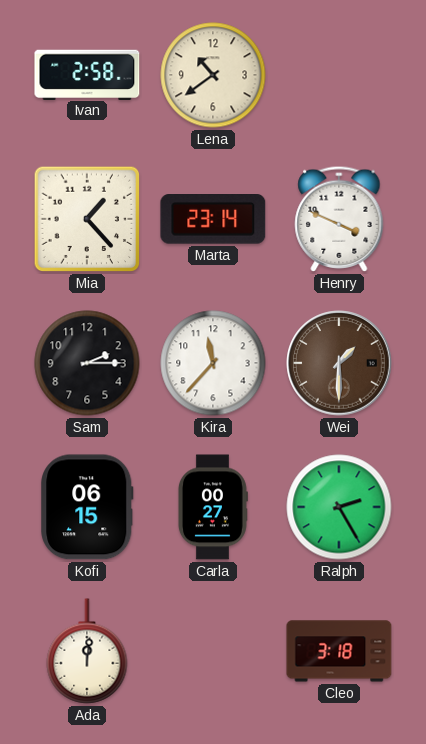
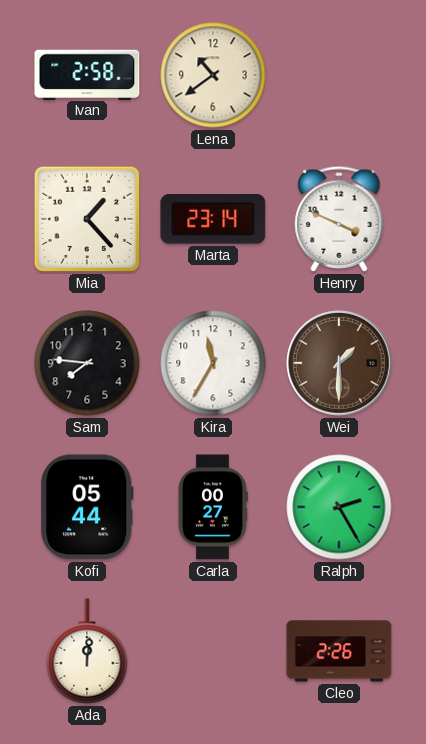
Sam: 2:15 -> 7:46
Kira: 11:37 -> 11:35
Kofi: 06:15 -> 05:44
Cleo: 3:18 -> 2:26
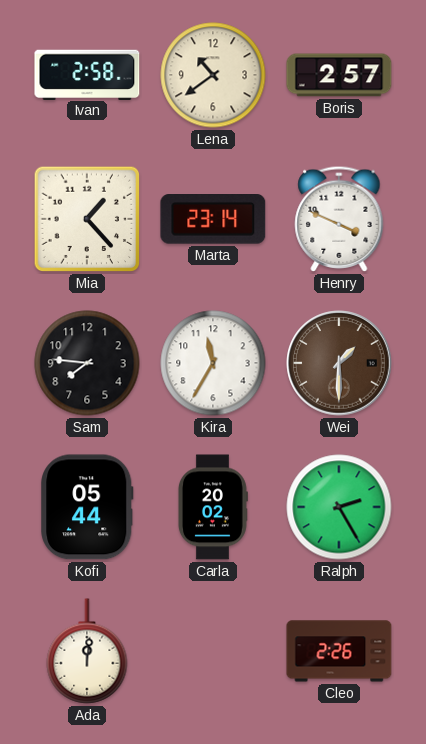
Boris: none -> 2:57
Carla: 00:27 -> 20:02
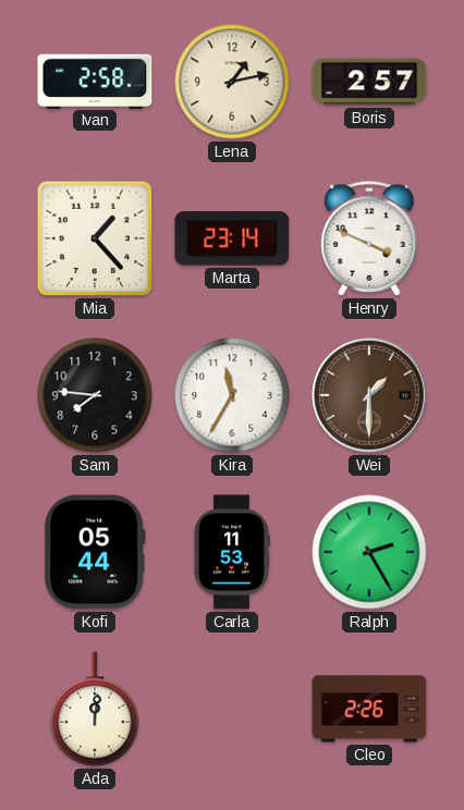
Lena: 10:39 -> 1:13
Carla: 20:02 -> 11:53
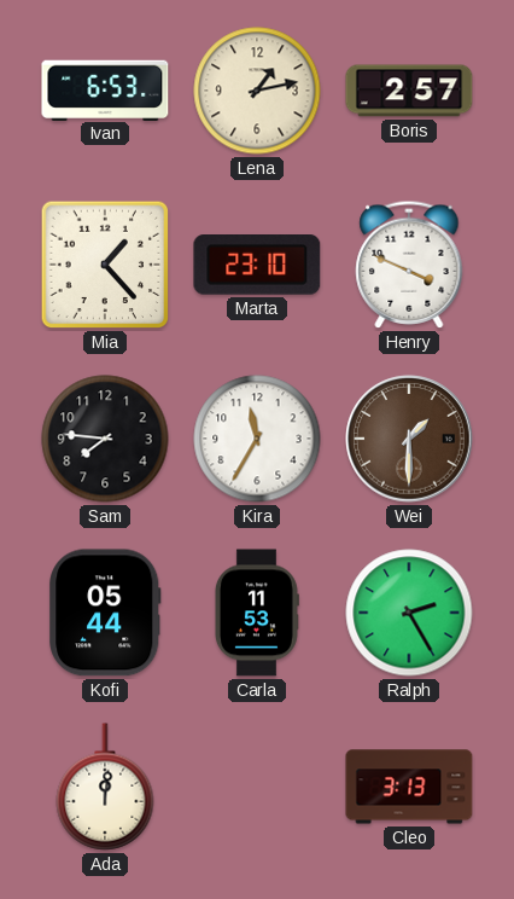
Ivan: 2:58 -> 6:53
Marta: 23:14 -> 23:10
Cleo: 2:26 -> 3:13
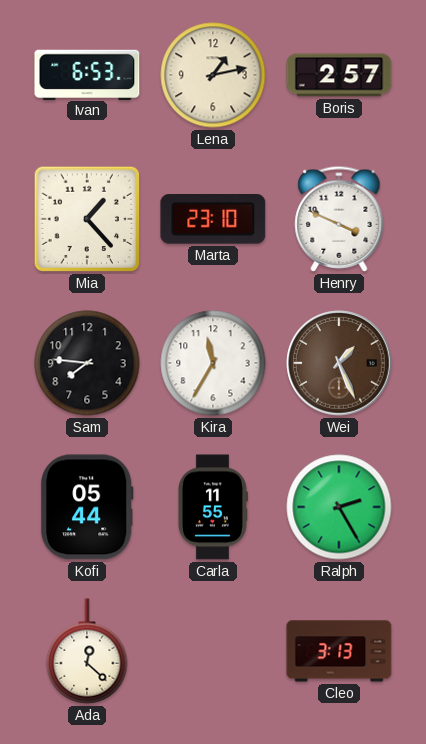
Wei: 1:30 -> 1:26
Carla: 11:53 -> 11:55
Ada: 12:01 -> 12:22
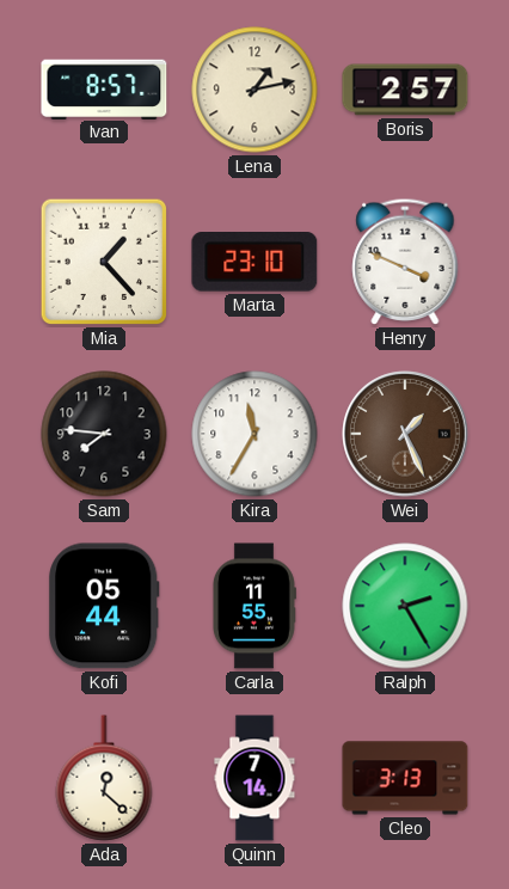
Ivan: 6:53 -> 8:57
Quinn: none -> 7:14
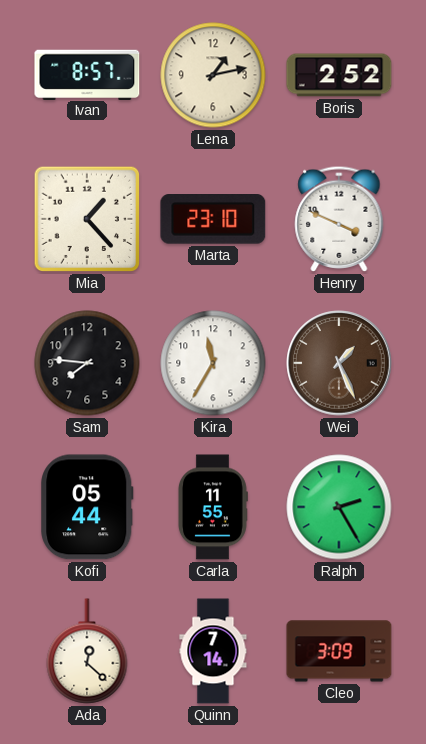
Boris: 2:57 -> 2:52
Cleo: 3:13 -> 3:09
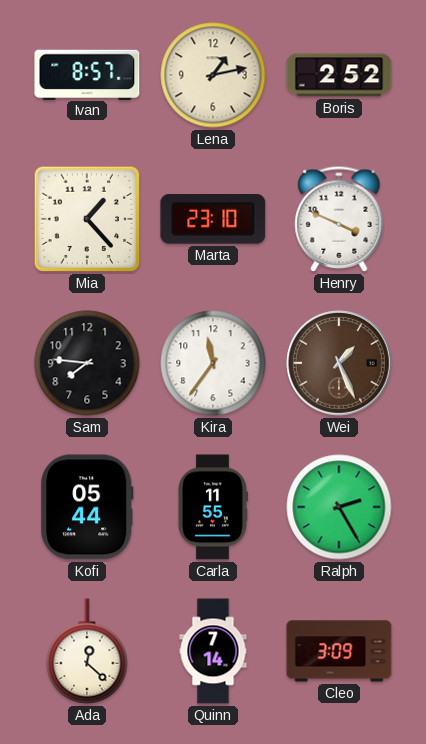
Kira: 11:35 -> 11:36
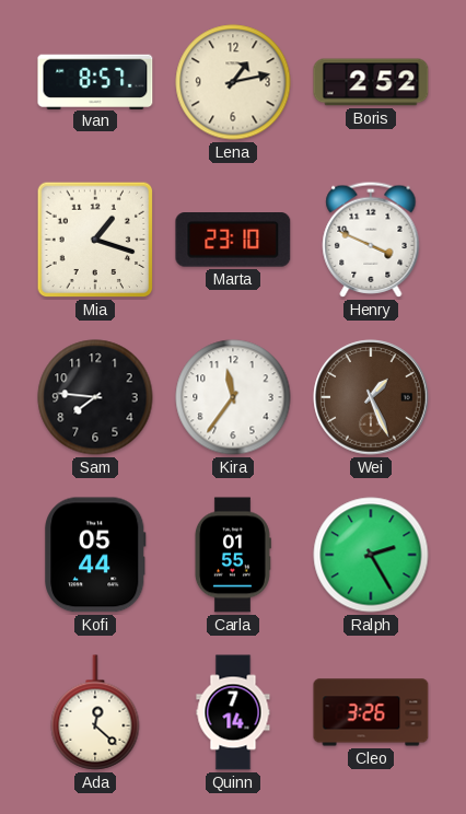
Mia: 1:23 -> 1:18
Carla: 11:55 -> 01:55
Cleo: 3:09 -> 3:26
